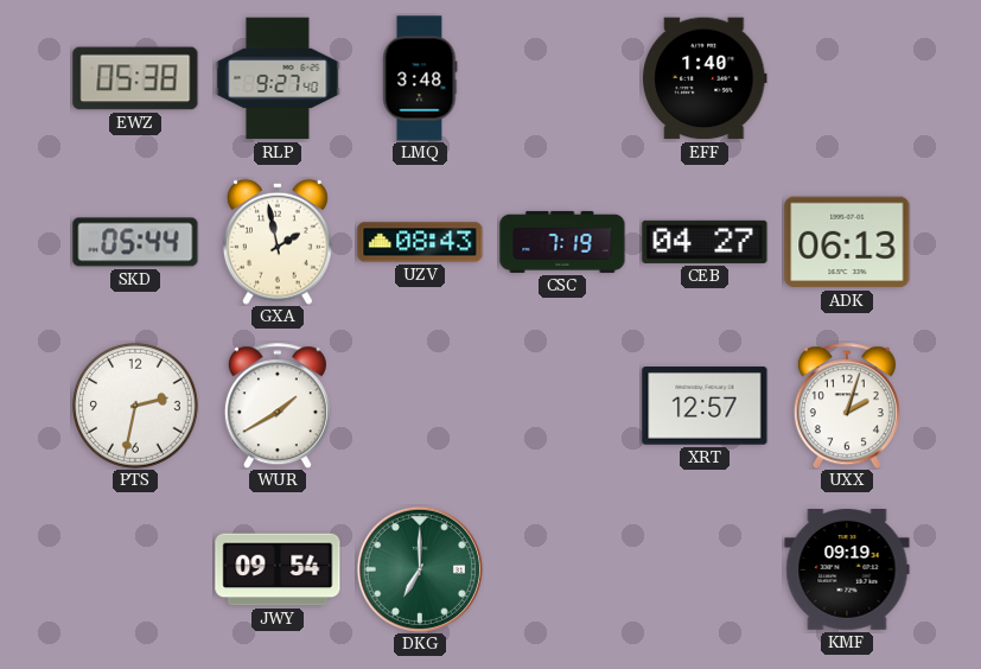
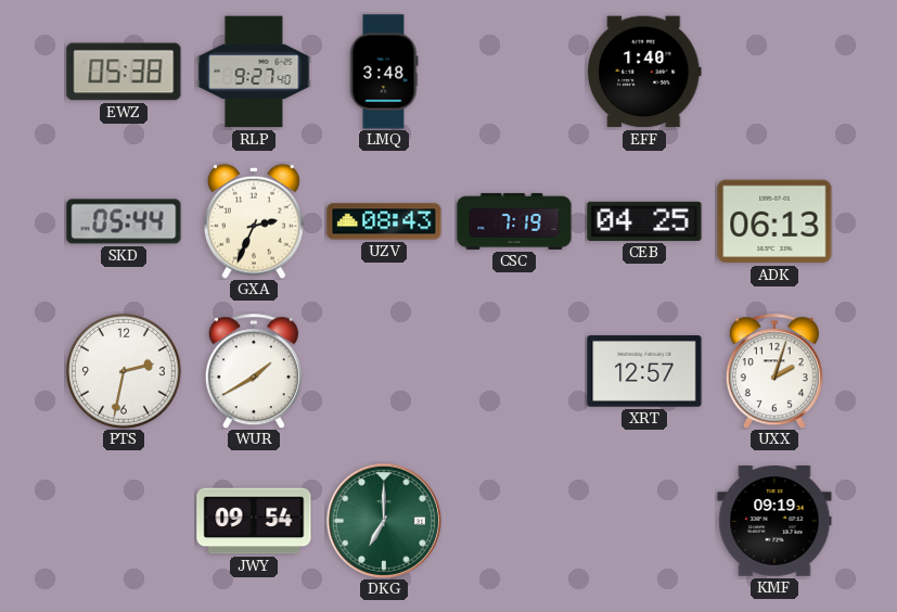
GXA: 1:58 -> 2:34
CEB: 04:27 -> 04:25
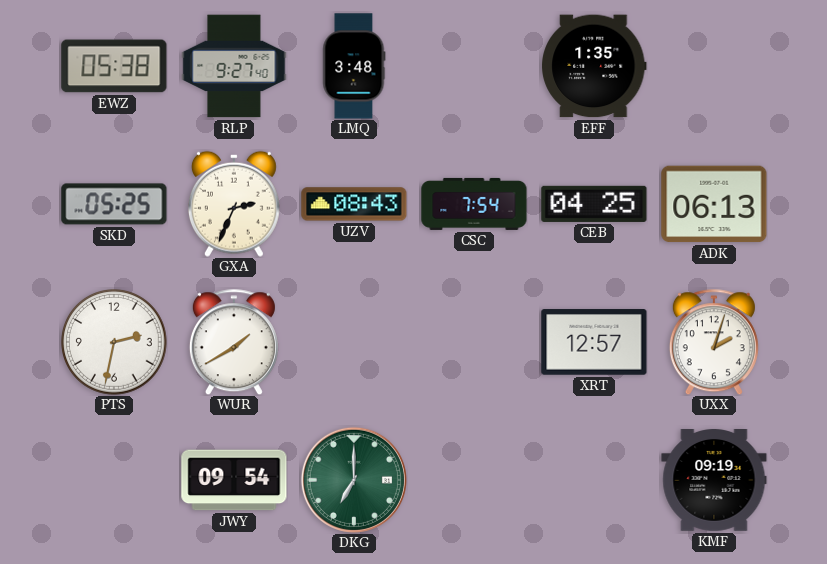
EFF: 1:40 -> 1:35
SKD: 05:44 -> 05:25
CSC: 7:19 -> 7:54
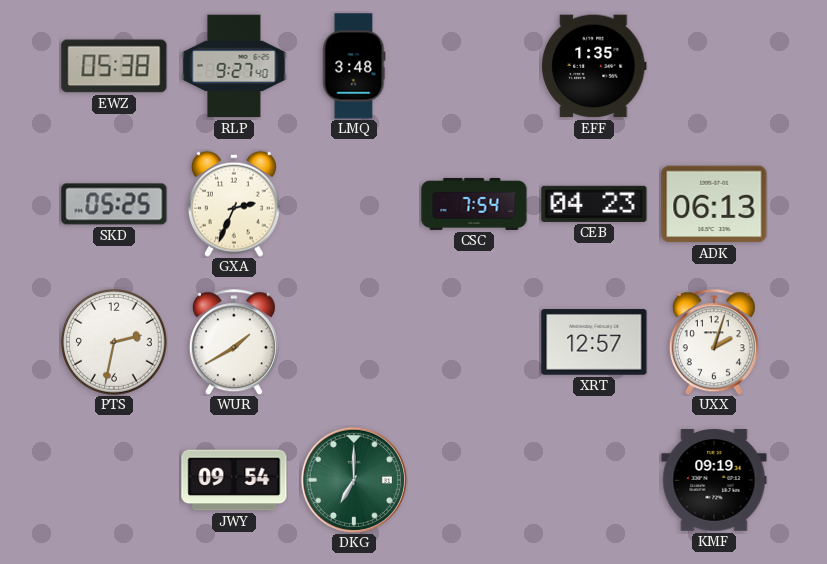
UZV: 08:43 -> none
CEB: 04:25 -> 04:23
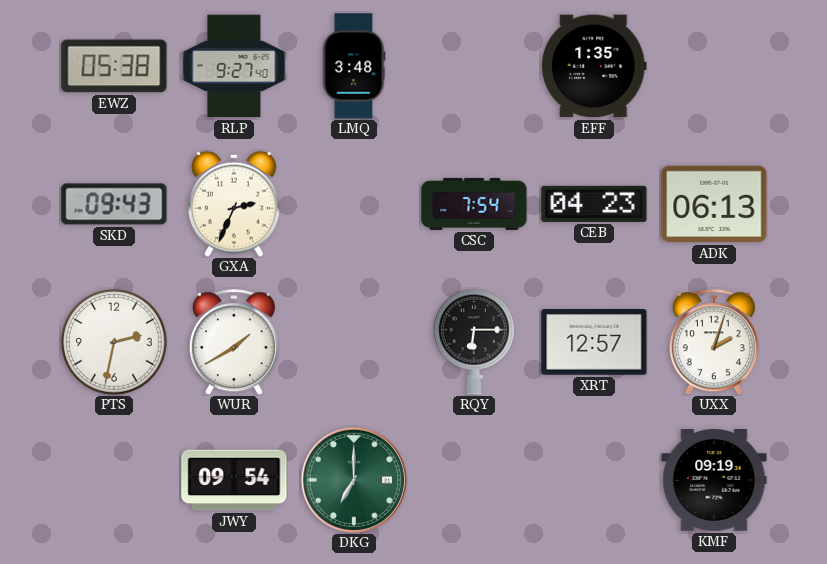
SKD: 05:25 -> 09:43
RQY: none -> 6:15
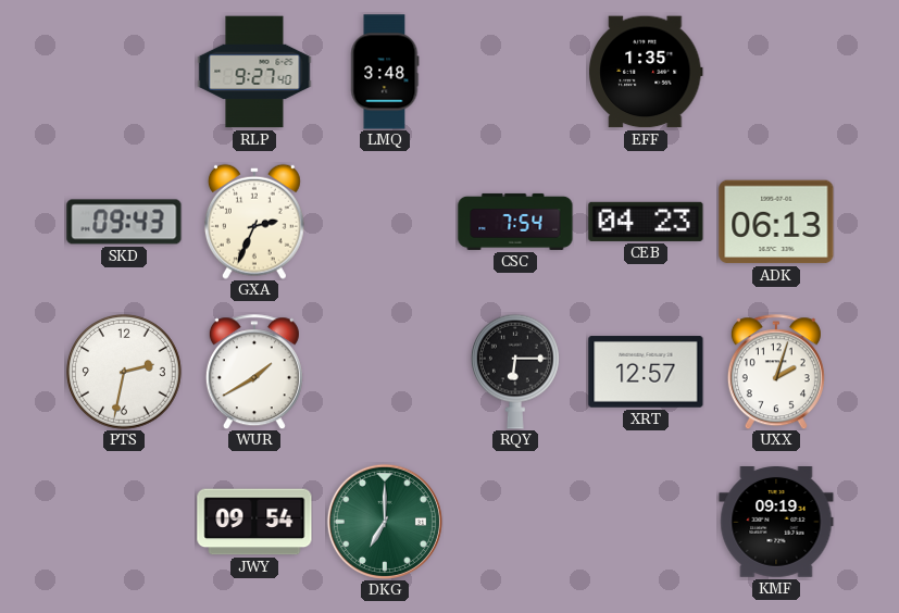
EWZ: 05:38 -> none
